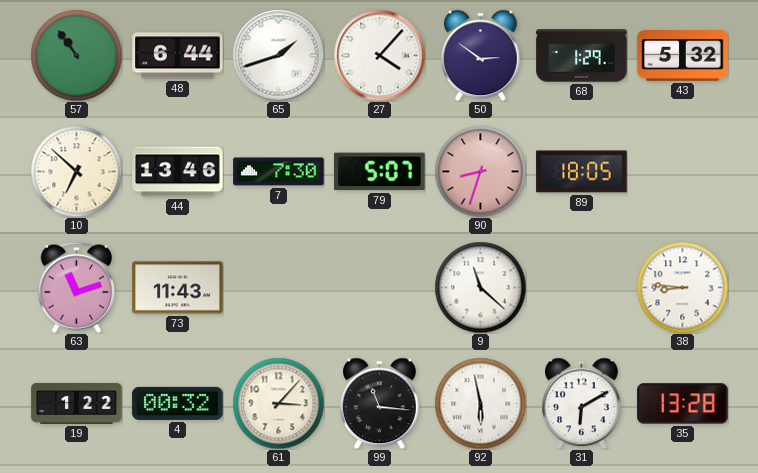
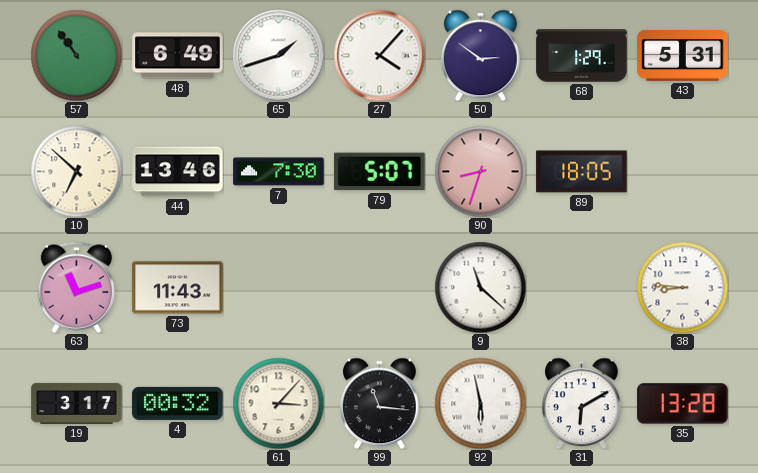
48: 6:44 -> 6:49
43: 5:32 -> 5:31
19: 1:22 -> 3:17
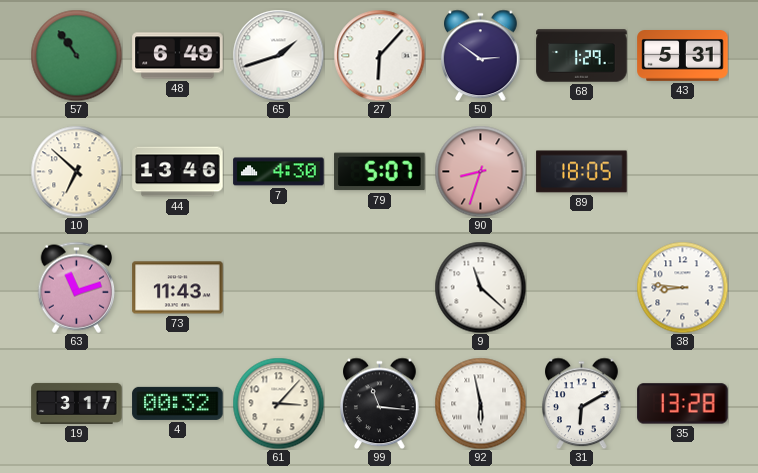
27: 4:07 -> 6:07
7: 7:30 -> 4:30
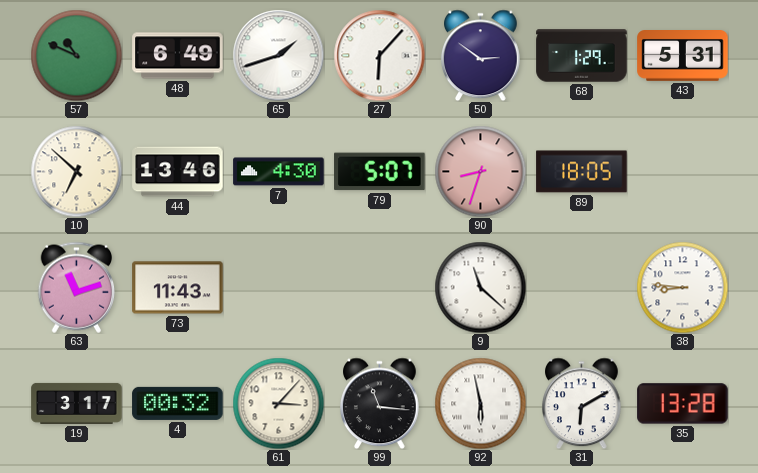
57: 10:54 -> 10:49
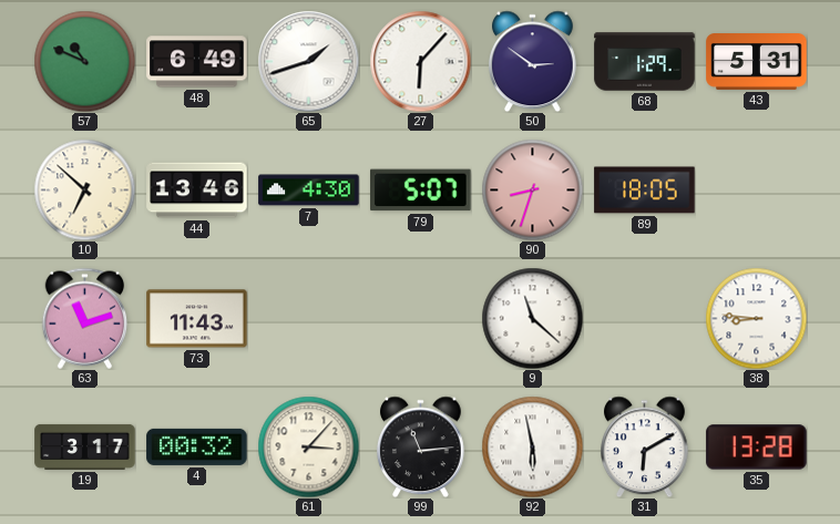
99: 11:16 -> 11:14
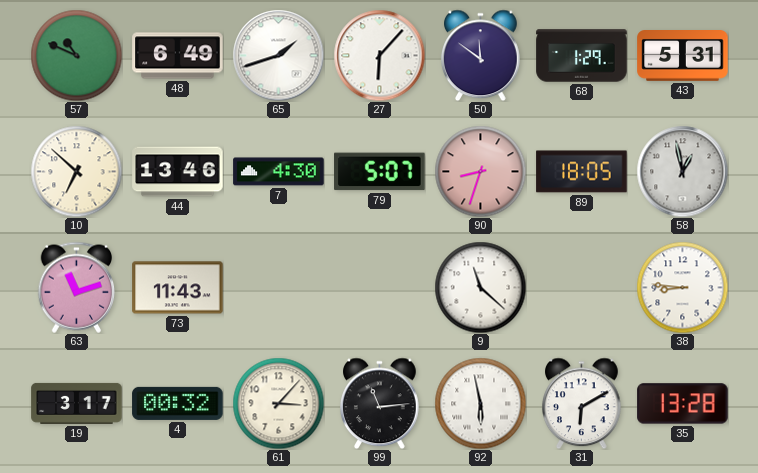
50: 2:51 -> 11:51
58: none -> 12:58
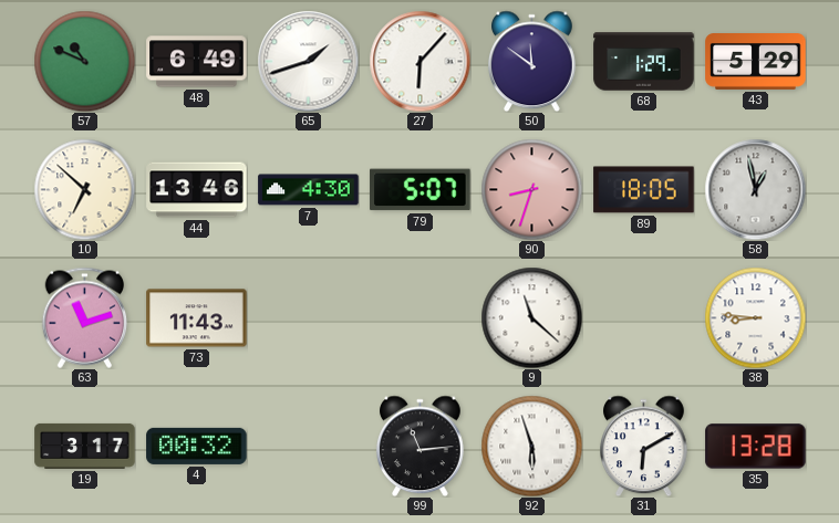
43: 5:31 -> 5:29
61: 3:07 -> none
92: 5:58 -> 5:57
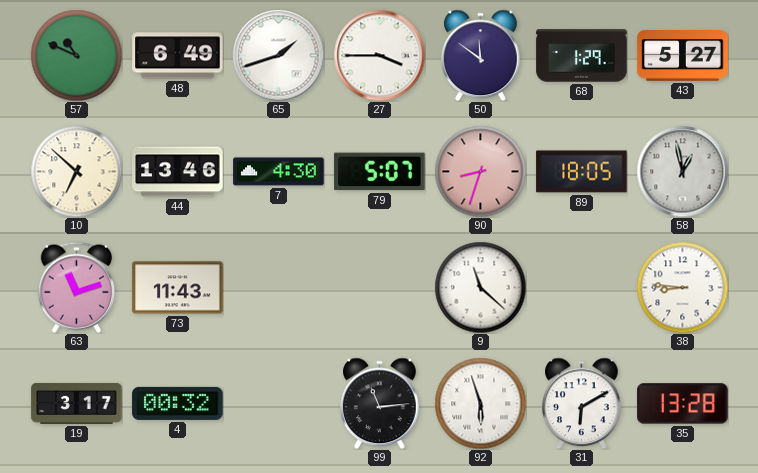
27: 6:07 -> 3:45
43: 5:29 -> 5:27
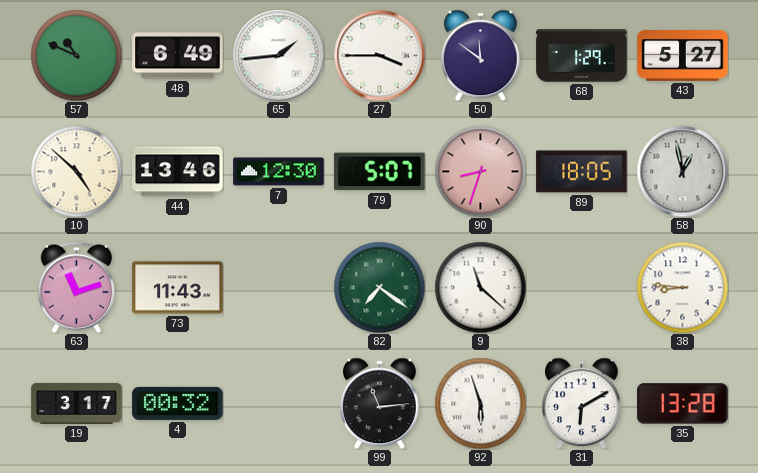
65: 1:42 -> 1:44
10: 6:52 -> 4:52
7: 4:30 -> 12:30
82: none -> 7:21
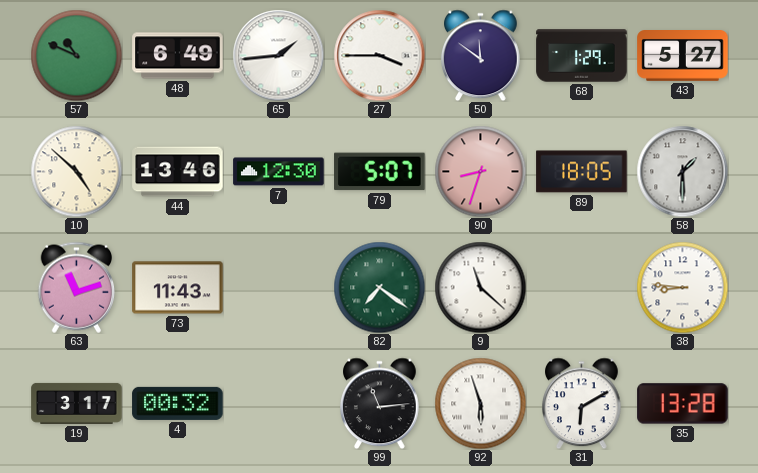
58: 12:58 -> 1:30
